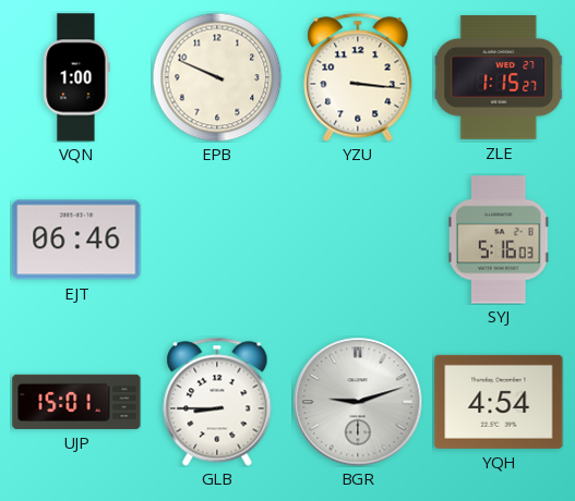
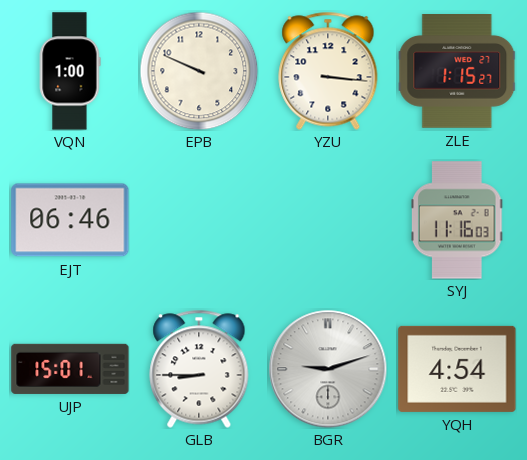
SYJ: 5:16 -> 11:16
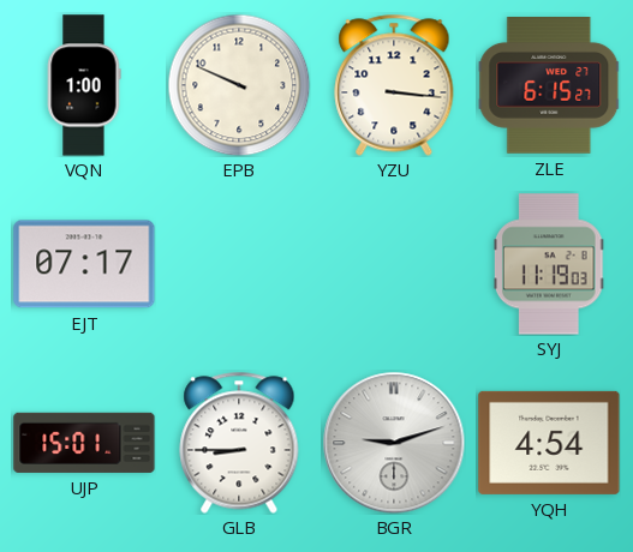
ZLE: 1:15 -> 6:15
EJT: 06:46 -> 07:17
SYJ: 11:16 -> 11:19
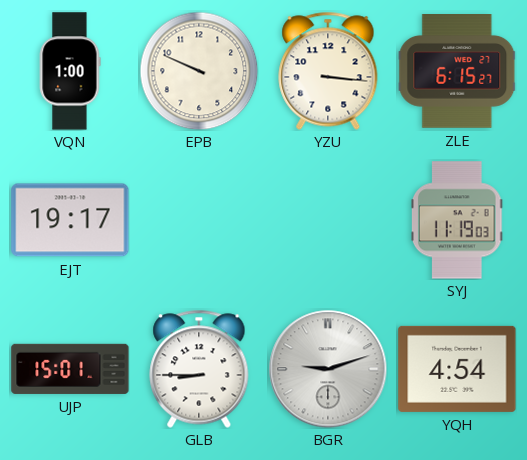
EJT: 07:17 -> 19:17
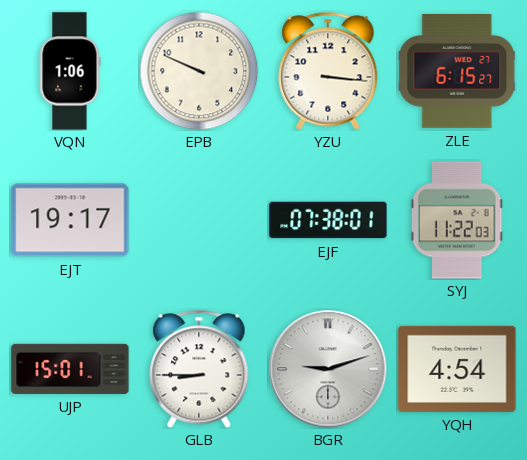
VQN: 1:00 -> 1:06
EJF: none -> 07:38
SYJ: 11:19 -> 11:22
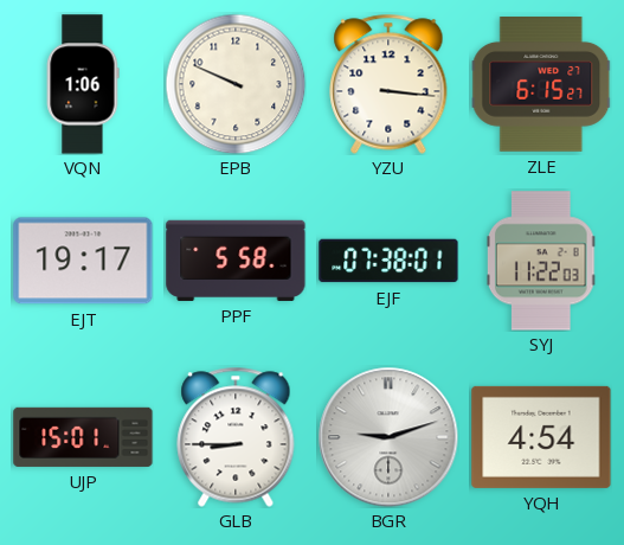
PPF: none -> 5:58
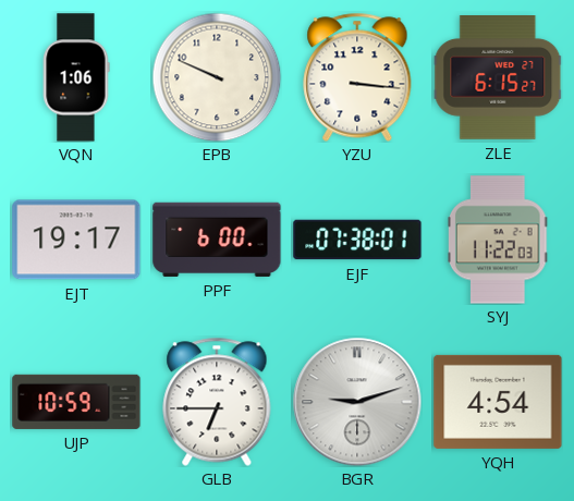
PPF: 5:58 -> 6:00
UJP: 15:01 -> 10:59
GLB: 8:45 -> 6:45
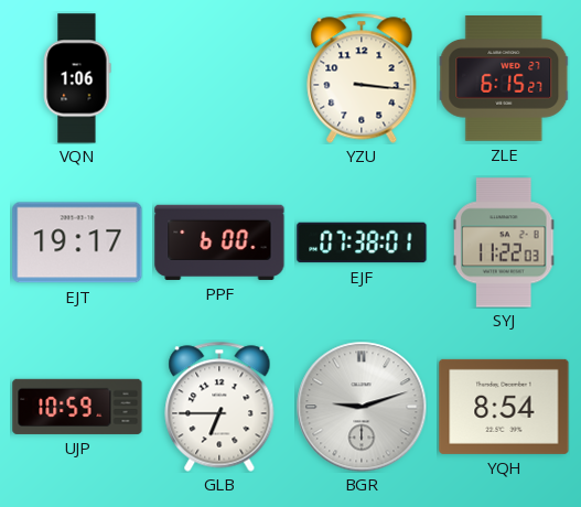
EPB: 9:49 -> none
YQH: 4:54 -> 8:54
